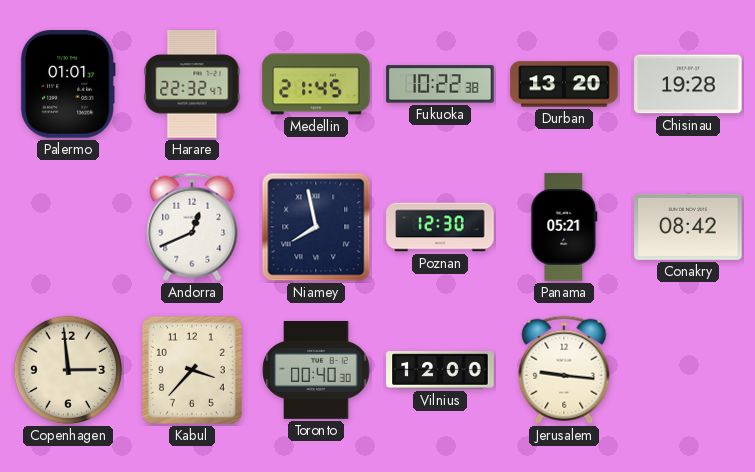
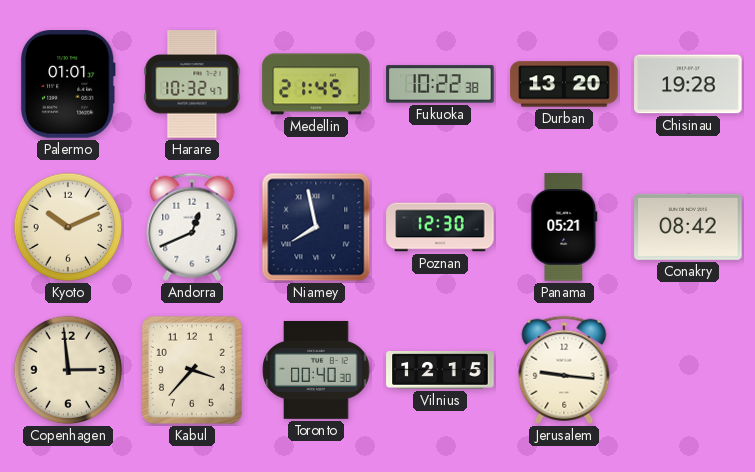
Harare: 22:32 -> 10:32
Kyoto: none -> 10:11
Vilnius: 12:00 -> 12:15
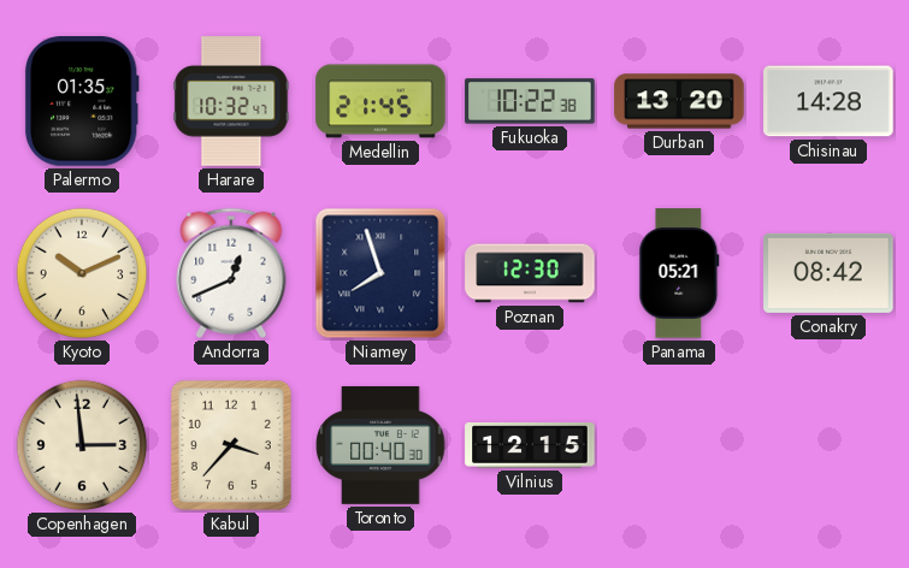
Palermo: 01:01 -> 01:35
Chisinau: 19:28 -> 14:28
Niamey: 7:58 -> 7:57
Jerusalem: 9:16 -> none
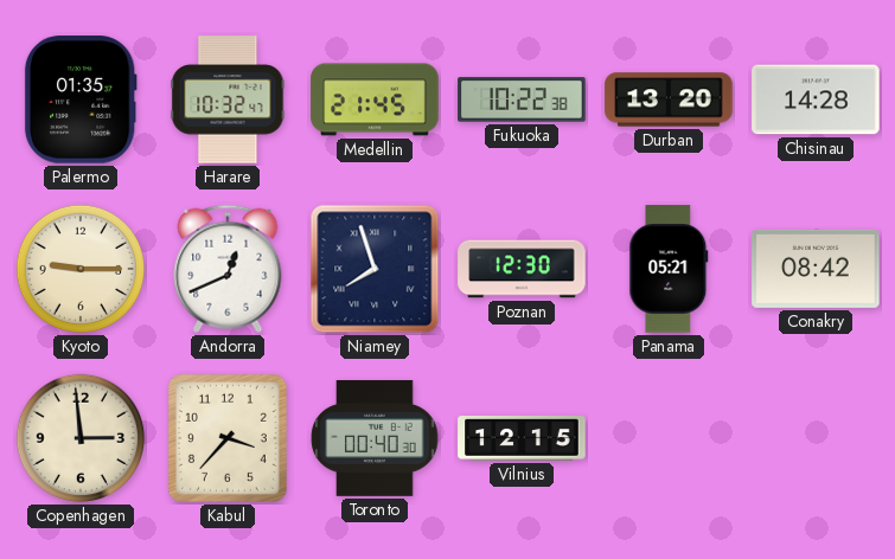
Kyoto: 10:11 -> 9:15
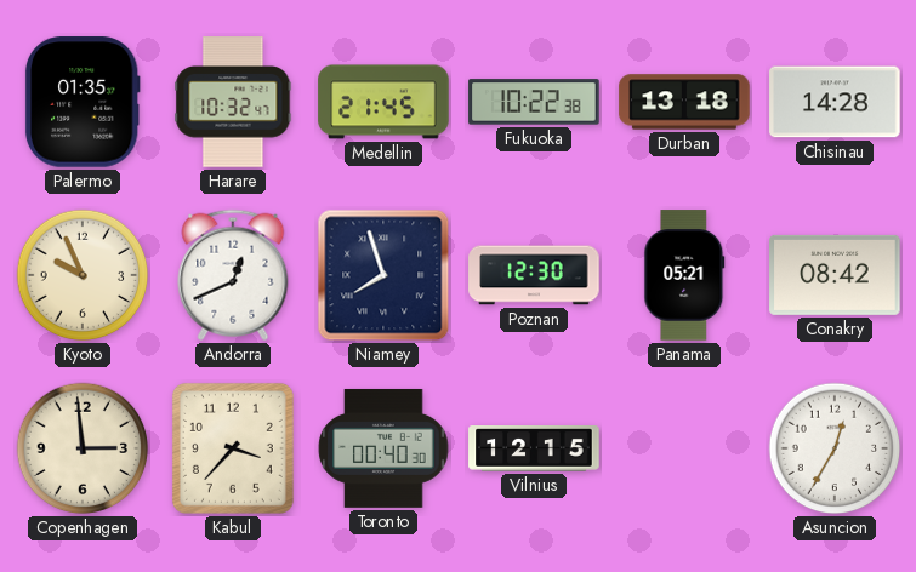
Durban: 13:20 -> 13:18
Kyoto: 9:15 -> 9:56
Asuncion: none -> 12:35
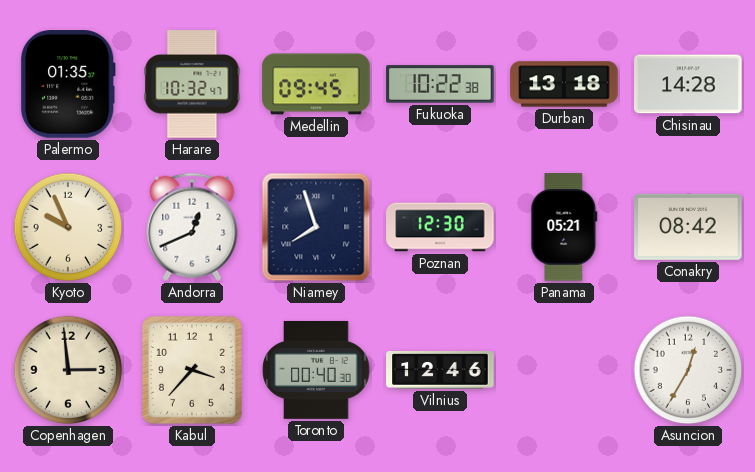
Medellin: 21:45 -> 09:45
Vilnius: 12:15 -> 12:46
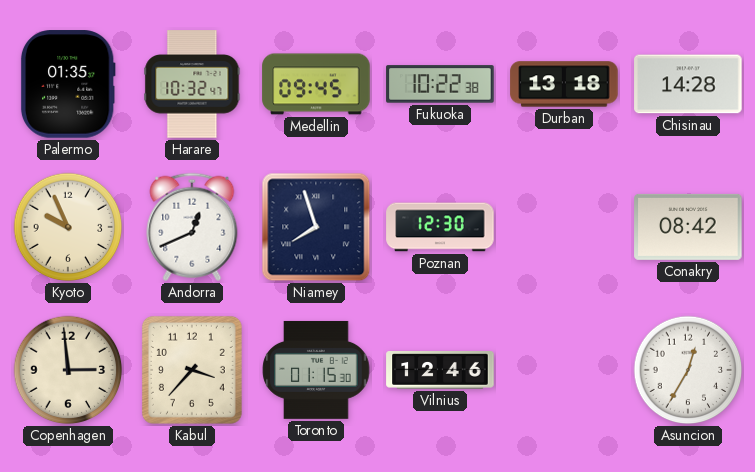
Panama: 05:21 -> none
Toronto: 00:40 -> 01:15
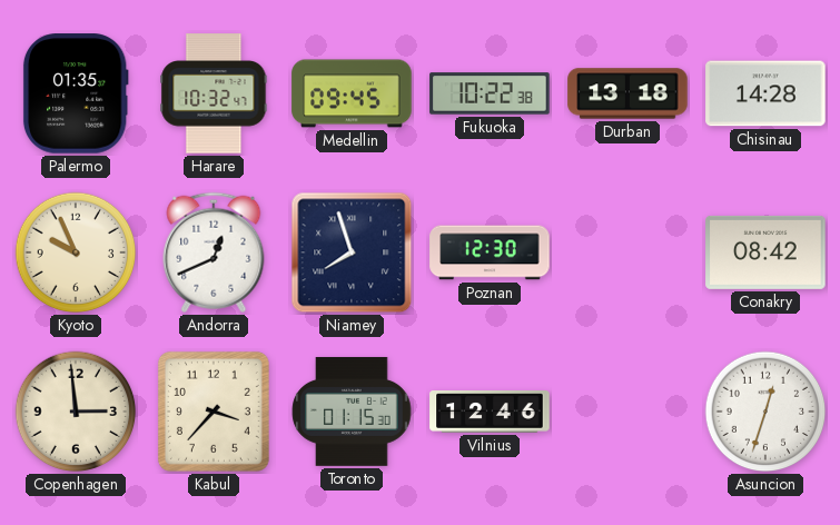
Asuncion: 12:35 -> 12:33
